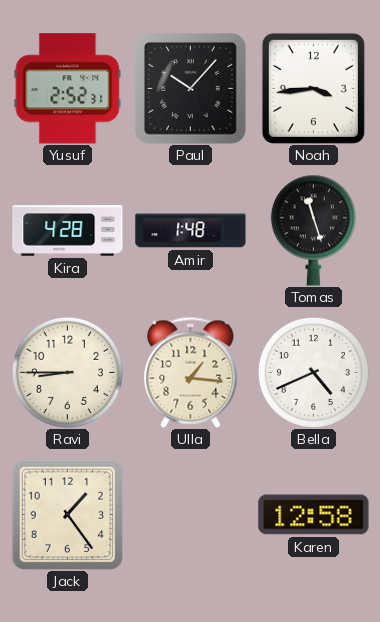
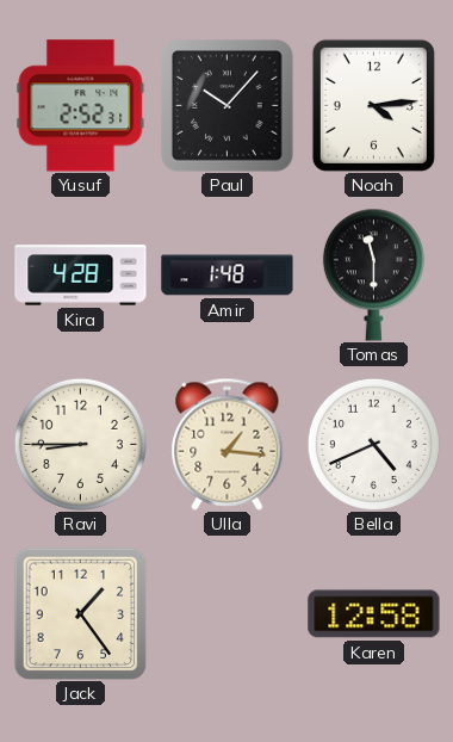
Noah: 3:44 -> 4:14
Tomas: 11:27 -> 11:30
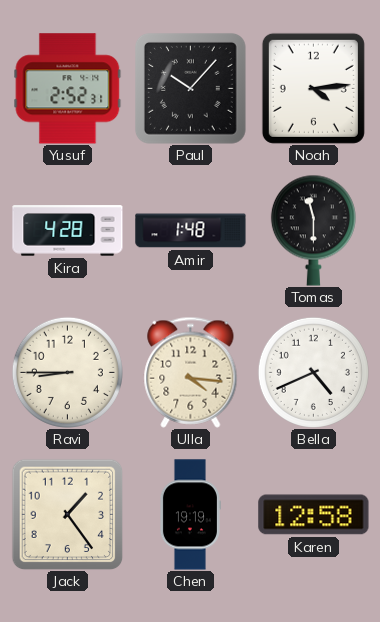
Ulla: 1:16 -> 4:16
Chen: none -> 19:19
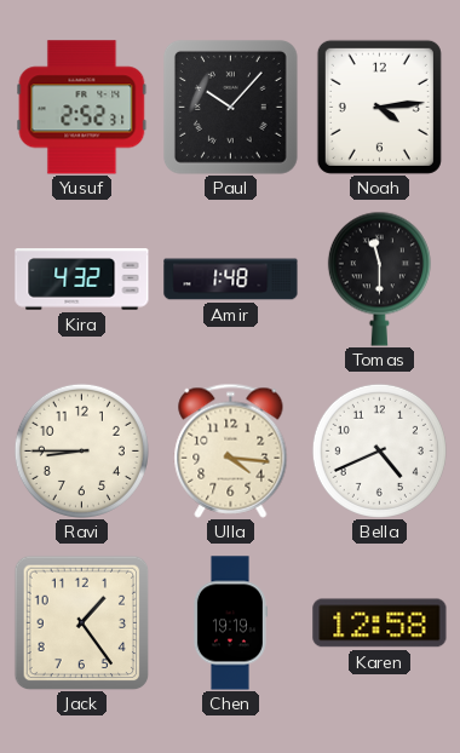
Kira: 4:28 -> 4:32
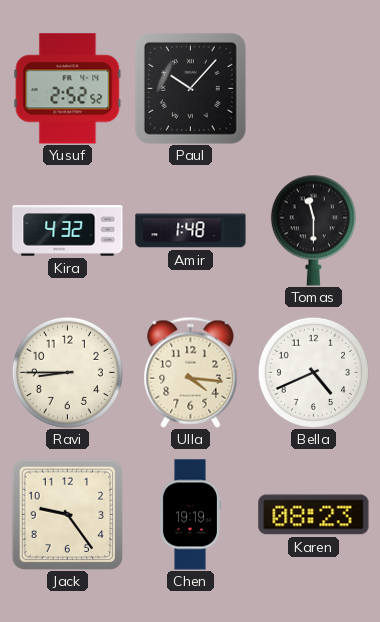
Yusuf: 2:52:31 -> 2:52:52
Noah: 4:14 -> none
Jack: 1:24 -> 9:24
Karen: 12:58 -> 08:23
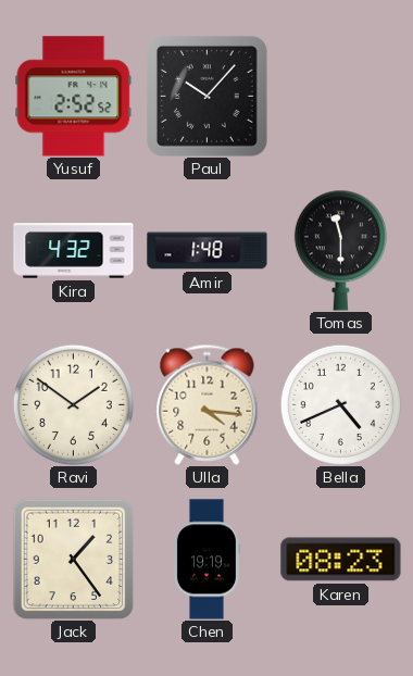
Ravi: 8:45 -> 1:51
Jack: 9:24 -> 1:24
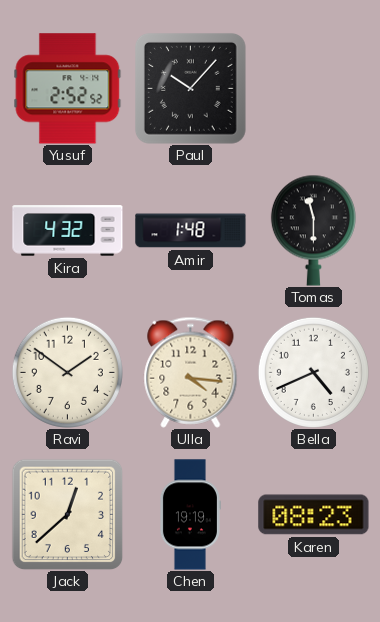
Jack: 1:24 -> 12:38
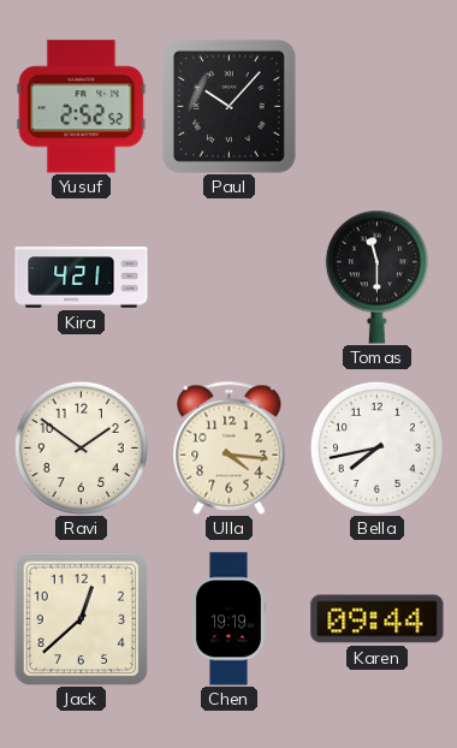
Kira: 4:32 -> 4:21
Amir: 1:48 -> none
Bella: 4:41 -> 7:43
Karen: 08:23 -> 09:44
